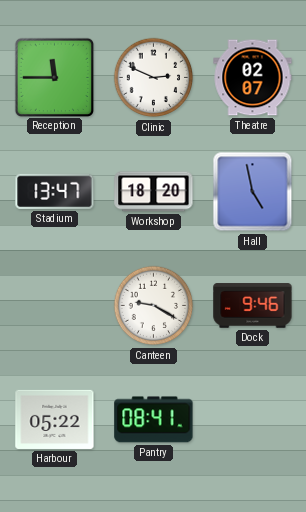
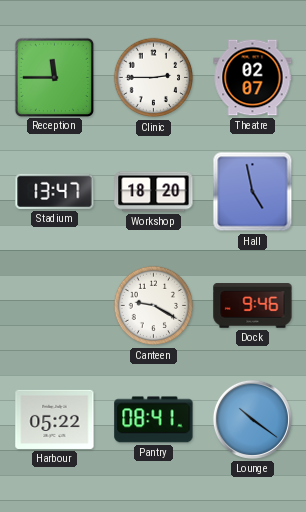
Clinic: 2:49 -> 2:45
Lounge: none -> 10:21
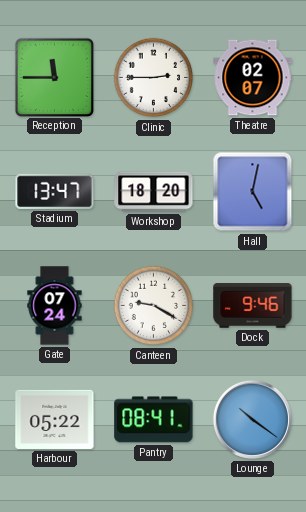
Hall: 4:58 -> 5:02
Gate: none -> 07:24
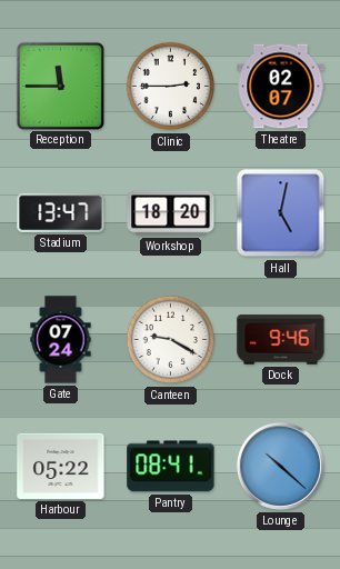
Lounge: 10:21 -> 10:22
